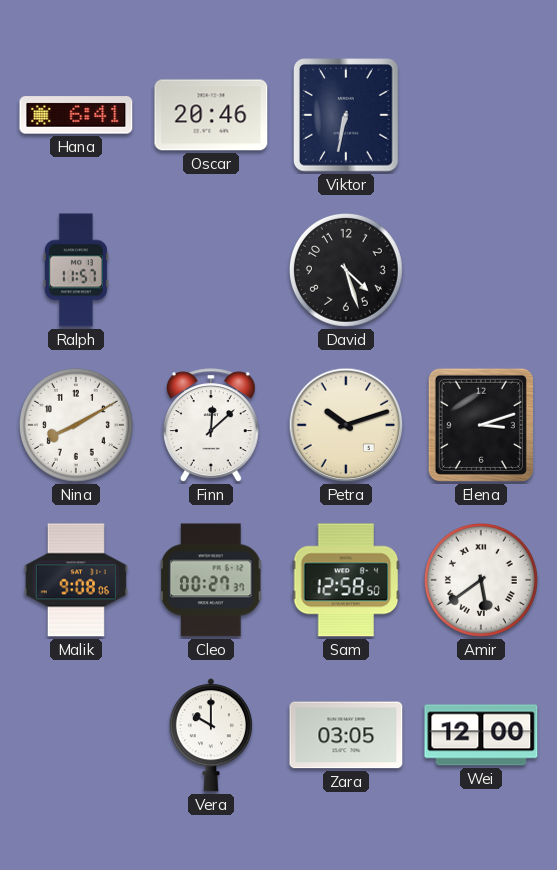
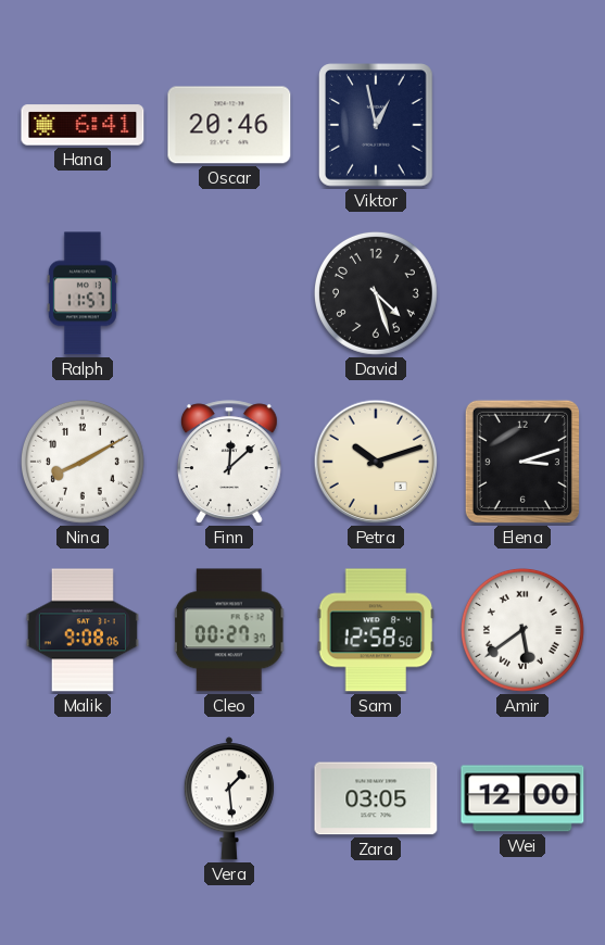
Viktor: 6:32 -> 12:58
Vera: 10:00 -> 1:29
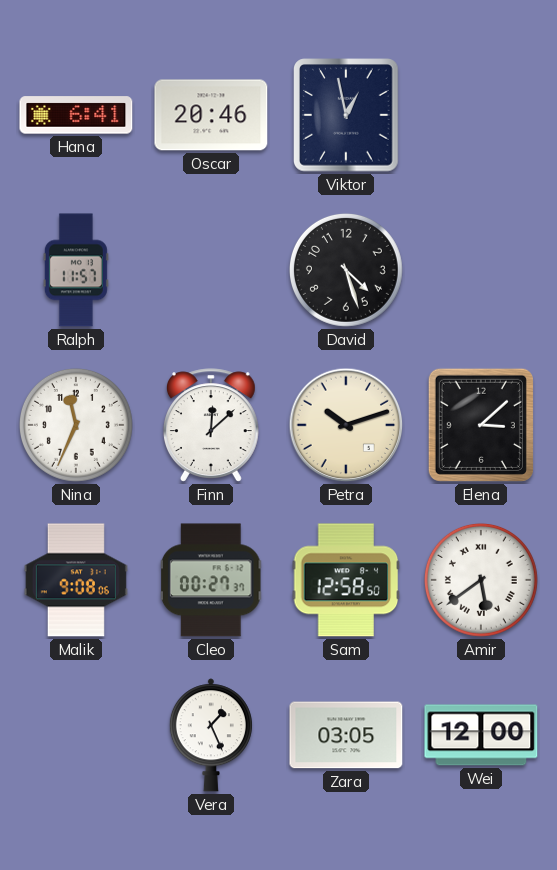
Nina: 8:10 -> 11:34
Elena: 3:12 -> 3:08
Vera: 1:29 -> 1:26
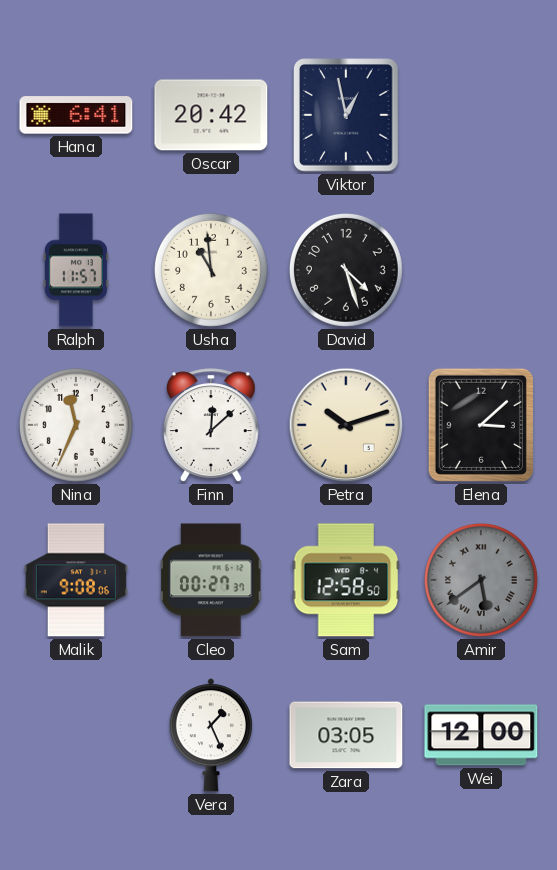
Oscar: 20:46 -> 20:42
Usha: none -> 10:59
Amir dial: white -> grey
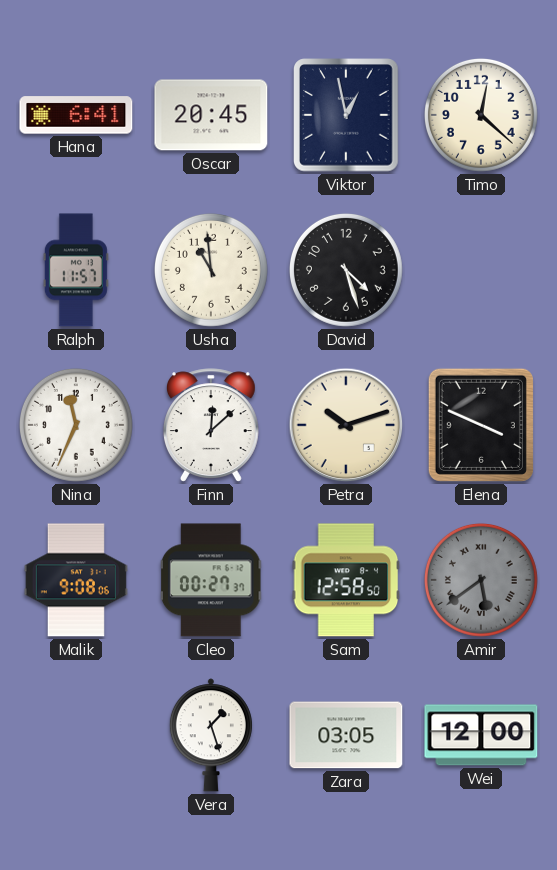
Oscar: 20:42 -> 20:45
Timo: none -> 12:22
Elena: 3:08 -> 3:49
Vera: 1:26 -> 1:27
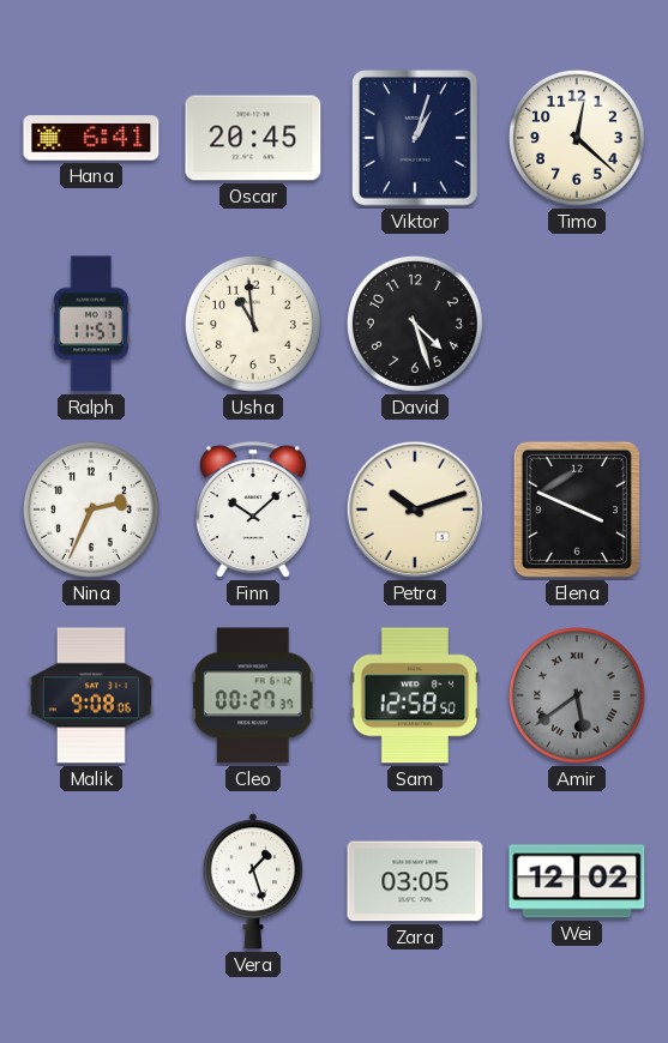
Viktor: 12:58 -> 1:03
Nina: 11:34 -> 2:34
Finn: 12:08 -> 10:08
Wei: 12:00 -> 12:02
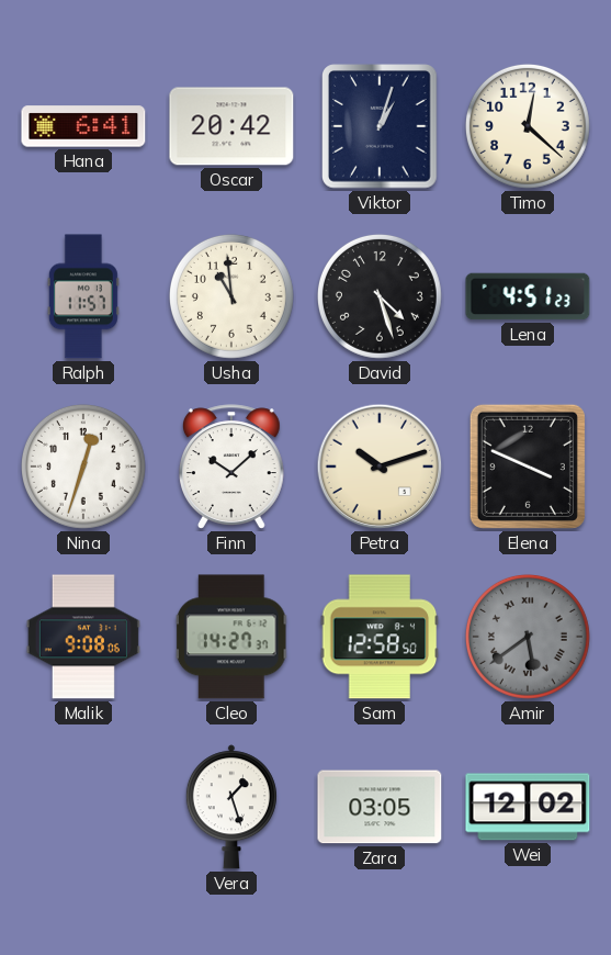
Oscar: 20:45 -> 20:42
Lena: none -> 4:51
Nina: 2:34 -> 12:33
Cleo: 00:27 -> 14:27
